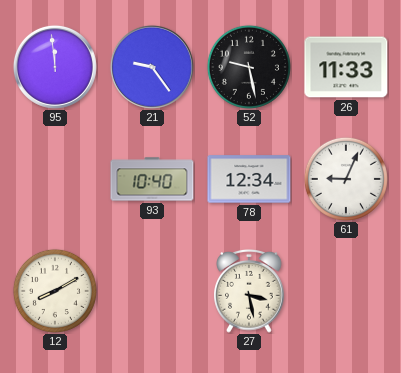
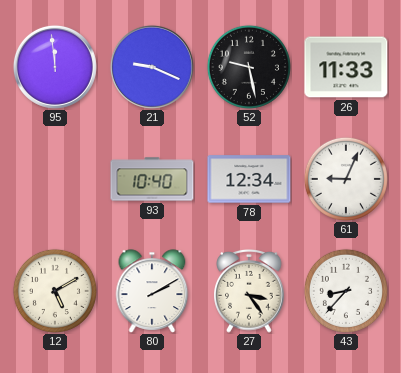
21: 9:24 -> 9:19
12: 8:10 -> 5:10
80: none -> 2:10
27: 3:28 -> 3:24
43: none -> 8:37
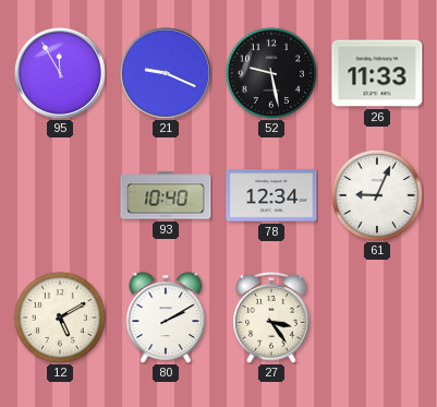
95: 11:59 -> 11:55
43: 8:37 -> none
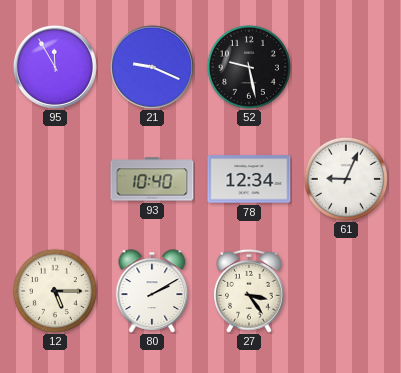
26: 11:33 -> none
12: 5:10 -> 5:15
